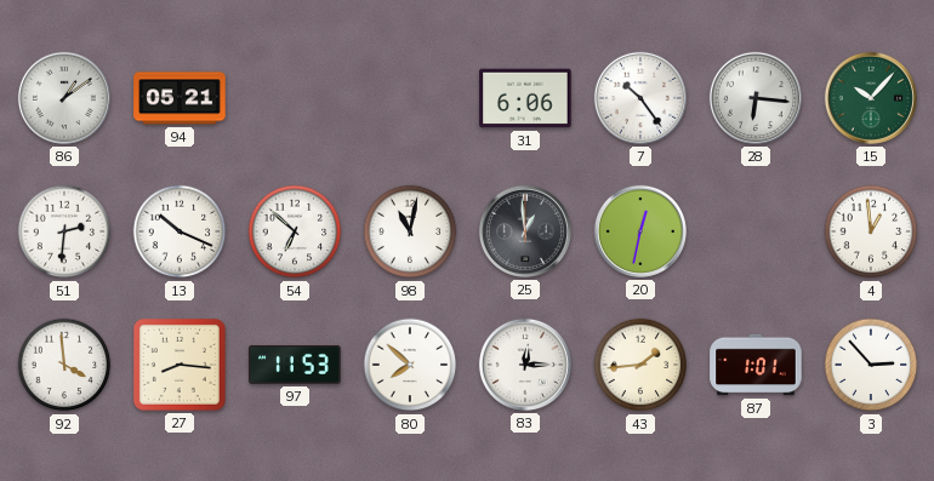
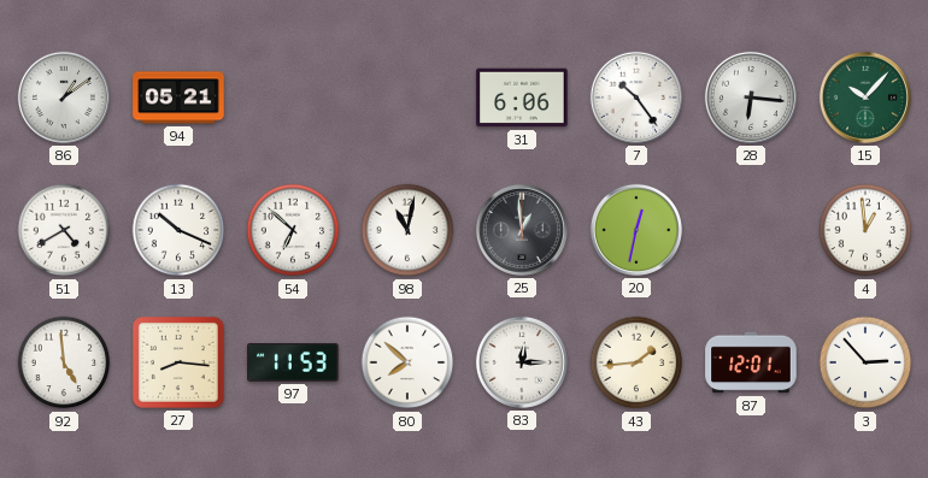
51: 2:31 -> 4:40
92: 3:59 -> 4:59
87: 1:01 -> 12:01
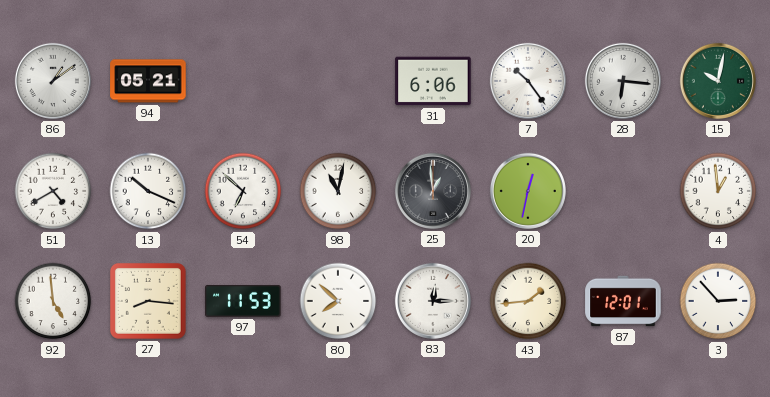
15: 10:07 -> 10:02
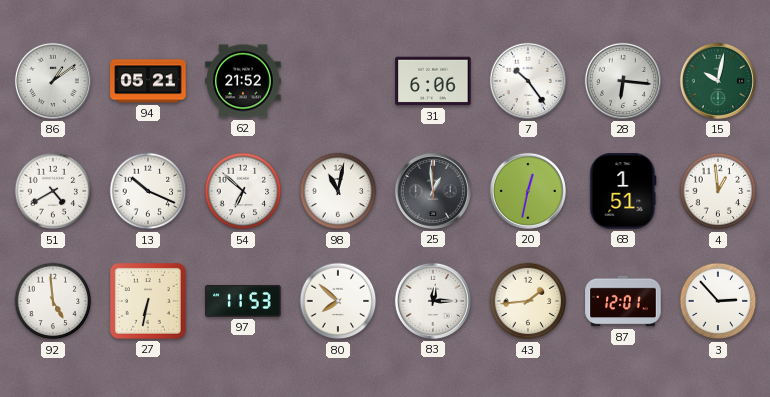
62: none -> 21:52
68: none -> 1:51
27: 8:16 -> 6:32
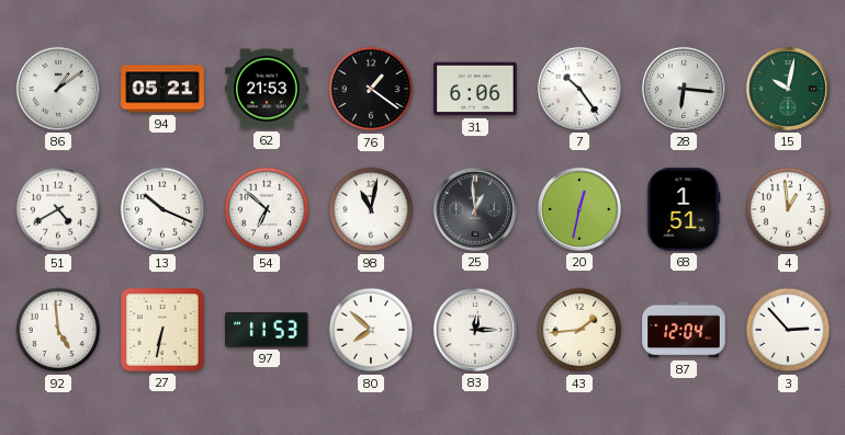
62: 21:52 -> 21:53
76: none -> 1:21
87: 12:01 -> 12:04
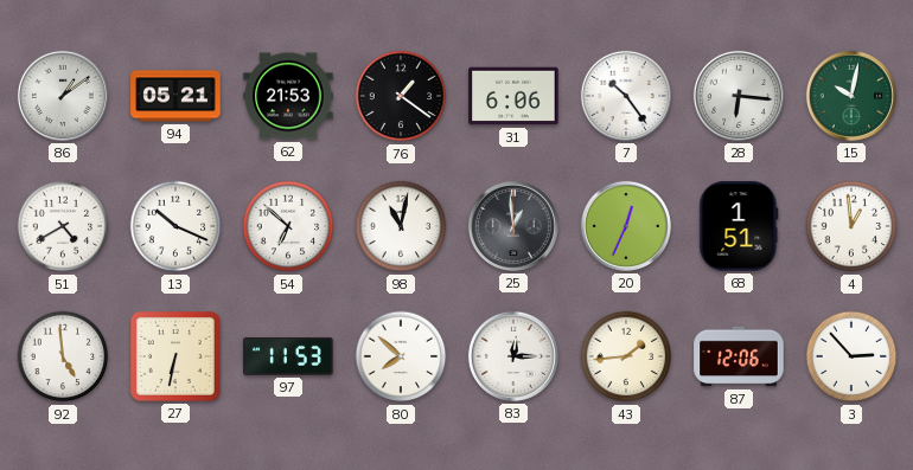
20: 12:32 -> 12:34
87: 12:04 -> 12:06
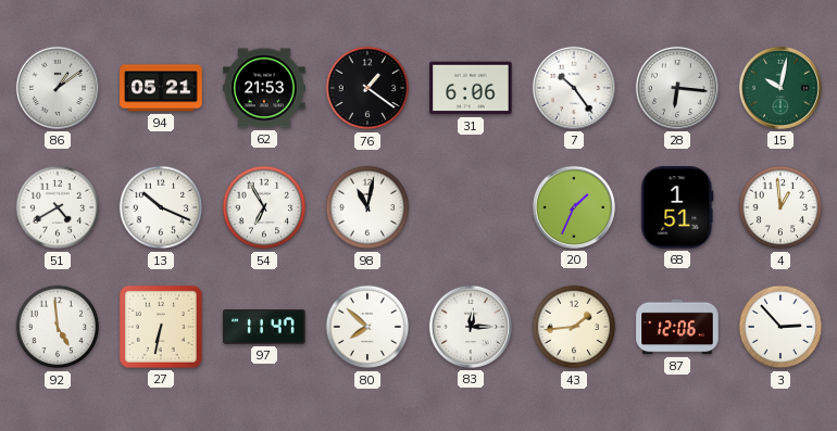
54: 6:52 -> 6:55
25: 12:59 -> none
20: 12:34 -> 1:34
97: 11:53 -> 11:47
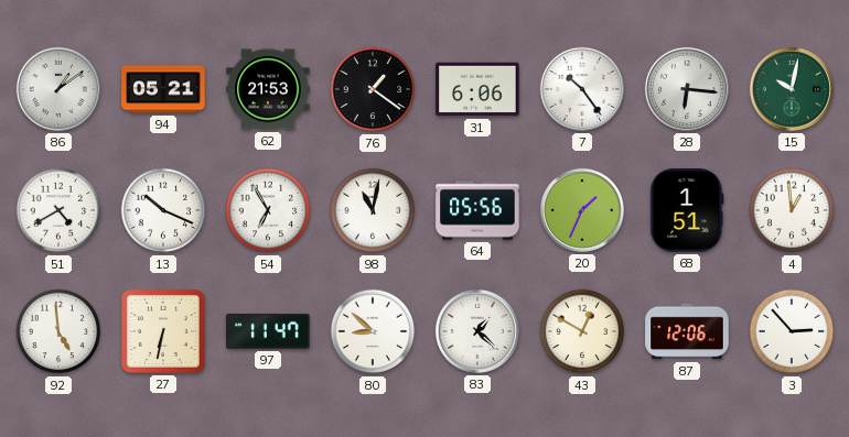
64: none -> 05:56
80: 7:52 -> 8:52
83: 12:15 -> 1:22
43: 1:44 -> 12:50
